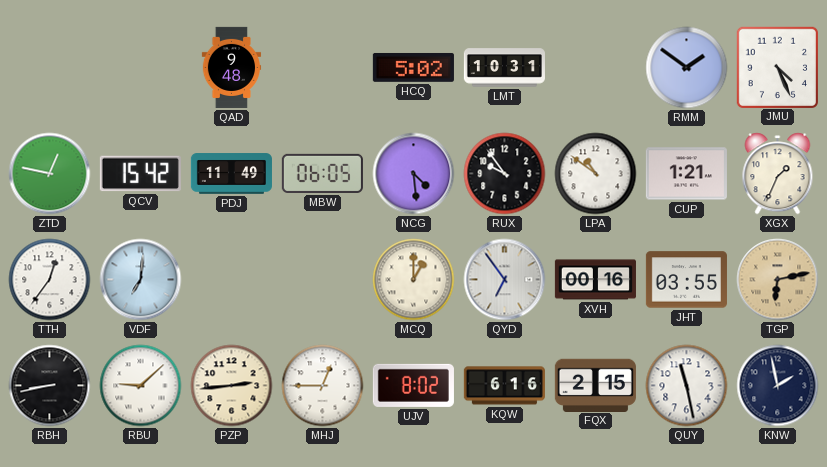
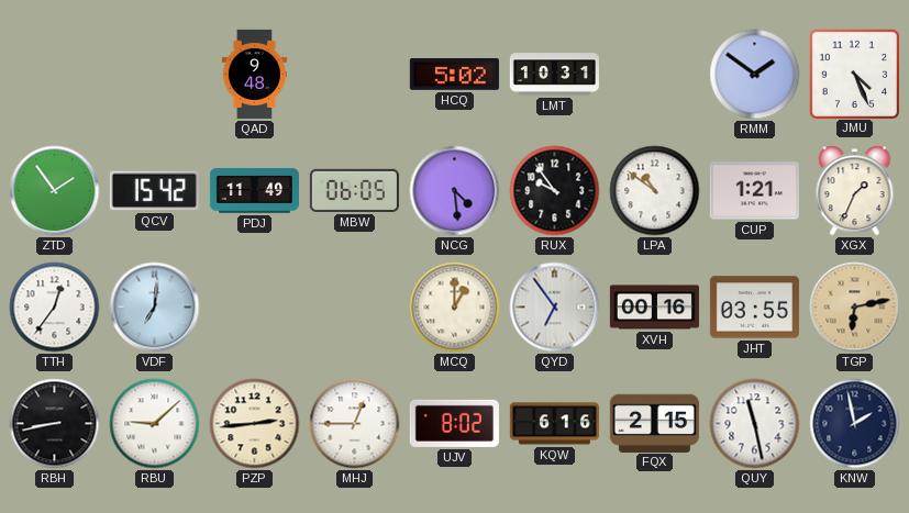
ZTD: 12:47 -> 1:54
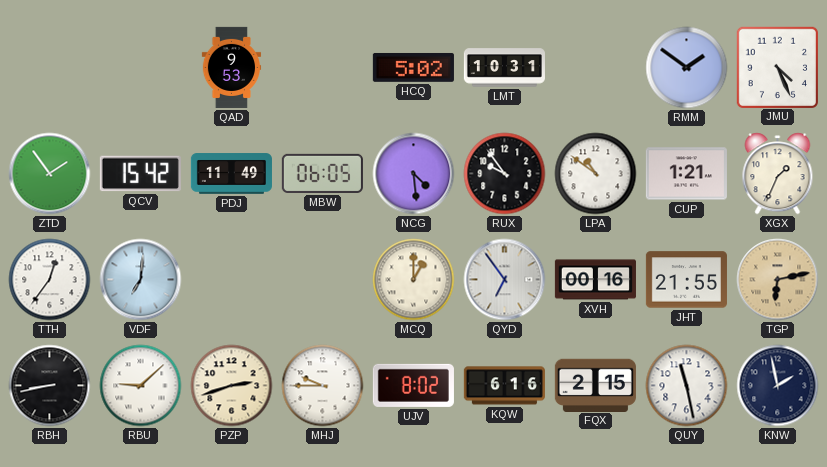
QAD: 9:48 -> 9:53
JHT: 03:55 -> 21:55
PZP: 2:44 -> 2:42
MHJ: 12:45 -> 9:45
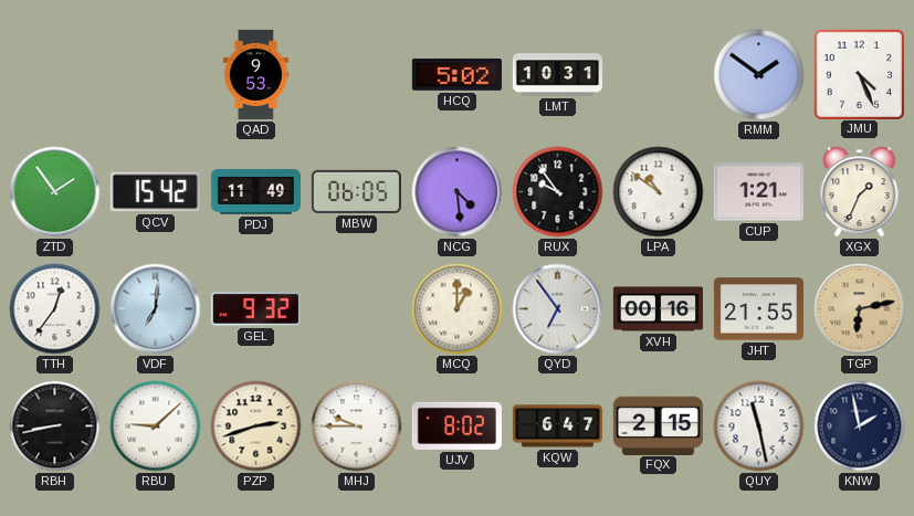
GEL: none -> 9:32
KQW: 6:16 -> 6:47
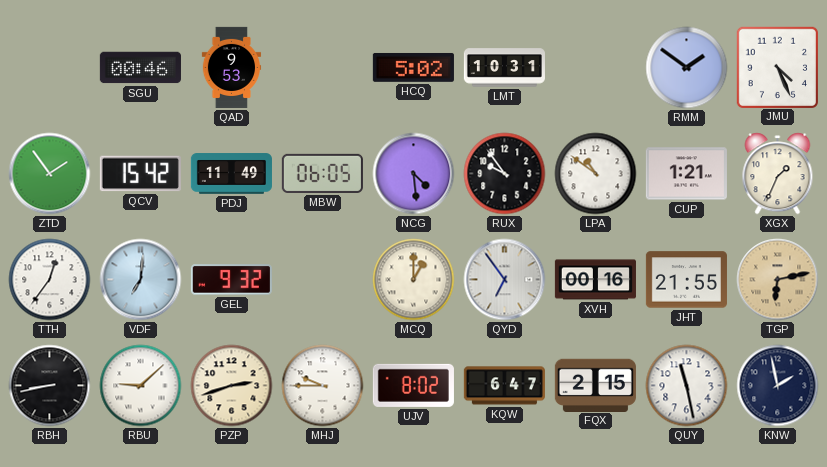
SGU: none -> 00:46
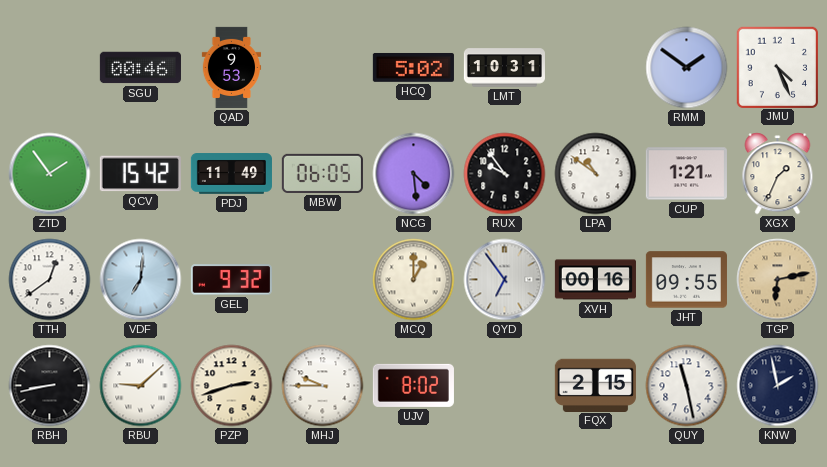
TTH: 12:36 -> 12:39
JHT: 21:55 -> 09:55
KQW: 6:47 -> none
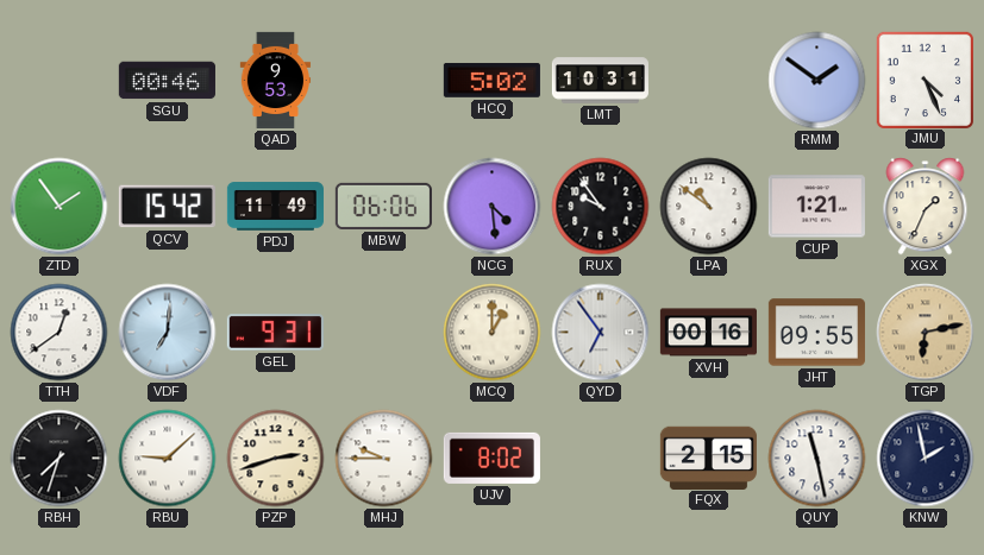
MBW: 06:05 -> 06:06
GEL: 9:32 -> 9:31
RBH: 8:43 -> 7:33
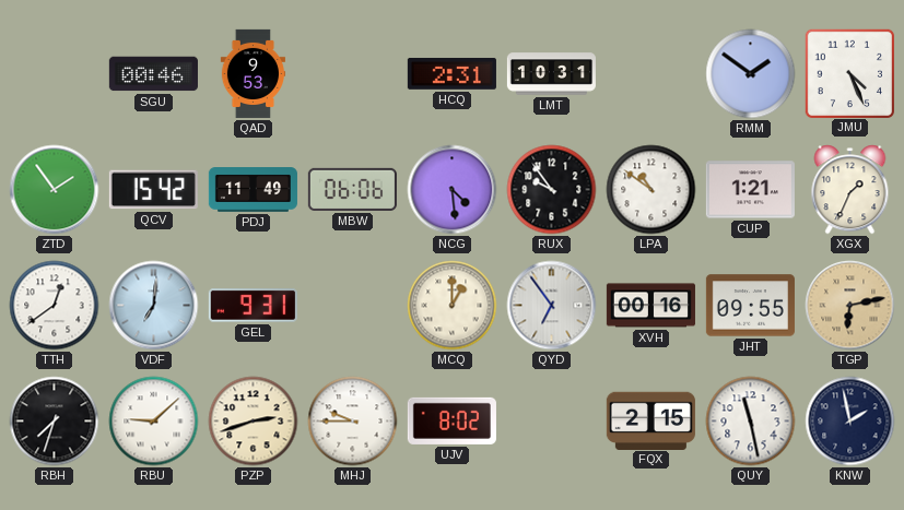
HCQ: 5:02 -> 2:31
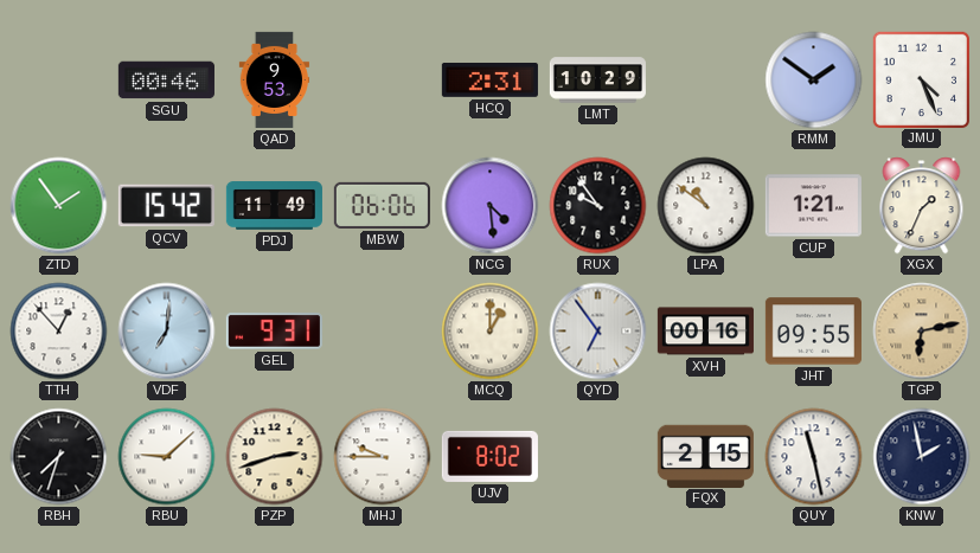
LMT: 10:31 -> 10:29
TTH: 12:39 -> 12:53
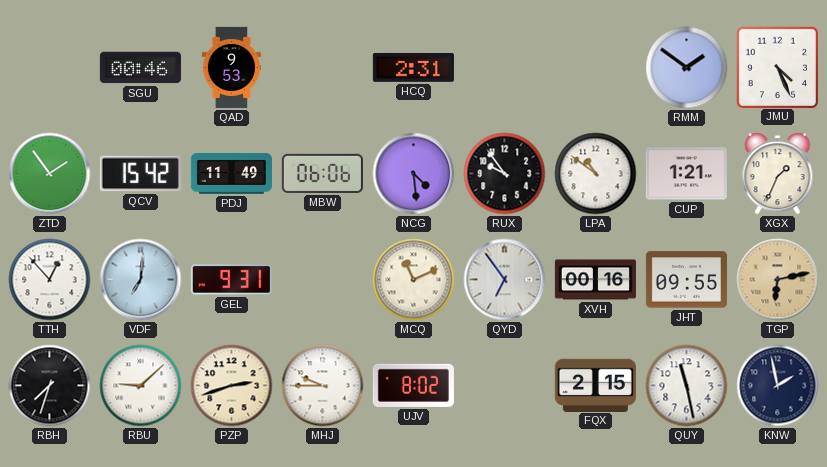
LMT: 10:29 -> none
MCQ: 1:00 -> 11:11
